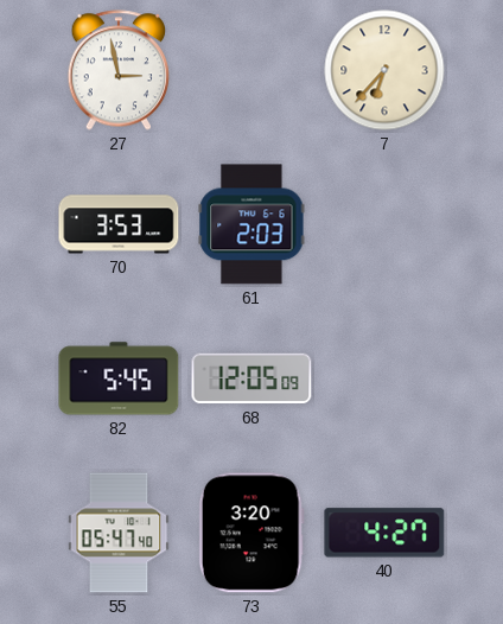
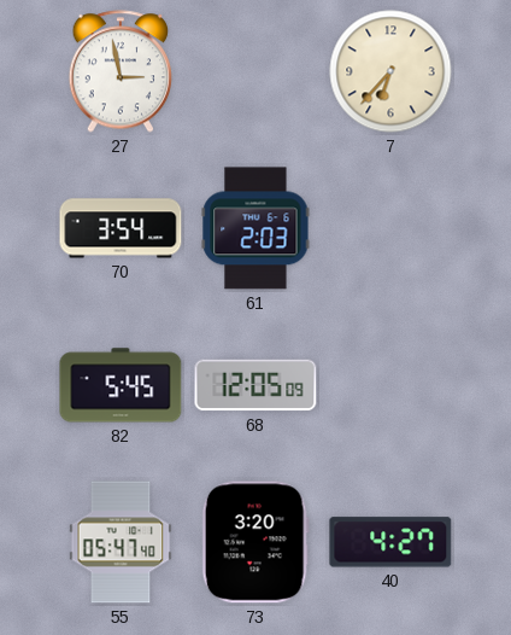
70: 3:53 -> 3:54
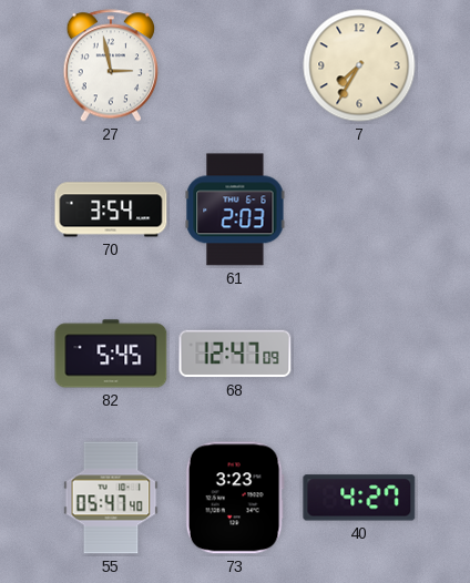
7: 6:37 -> 7:35
68: 12:05 -> 12:47
73: 3:20 -> 3:23
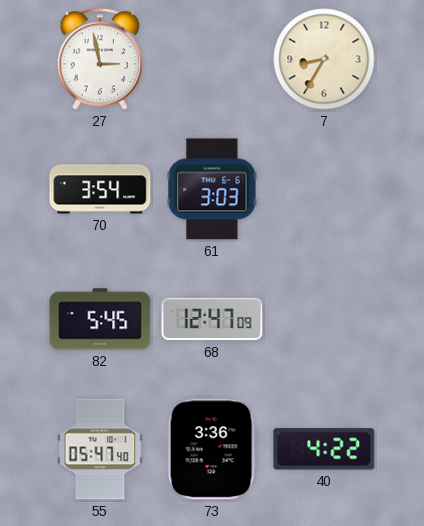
7: 7:35 -> 8:35
61: 2:03 -> 3:03
73: 3:23 -> 3:36
40: 4:27 -> 4:22
